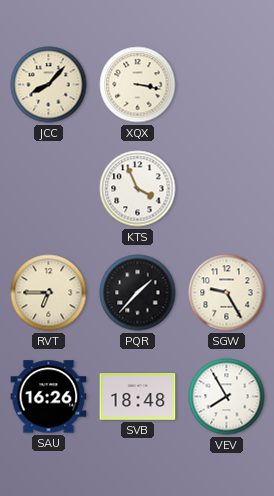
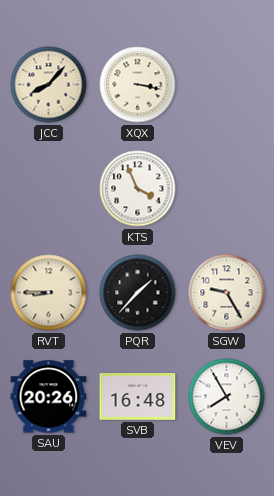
RVT: 6:45 -> 8:45
SAU: 16:26 -> 20:26
SVB: 18:48 -> 16:48
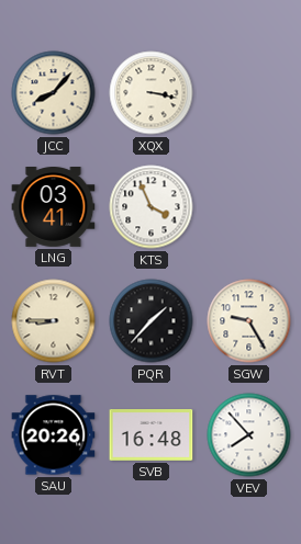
LNG: none -> 03:41
VEV: 7:55 -> 7:53
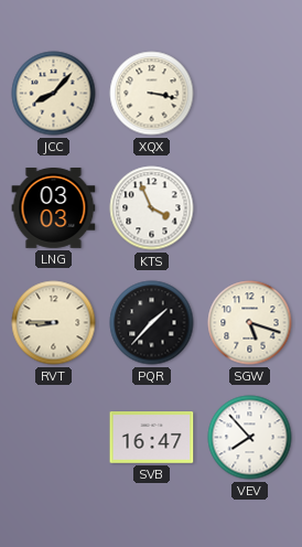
LNG: 03:41 -> 03:03
SGW: 9:25 -> 5:18
SAU: 20:26 -> none
SVB: 16:48 -> 16:47
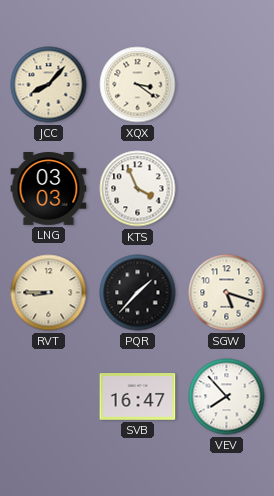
XQX: 3:17 -> 3:21
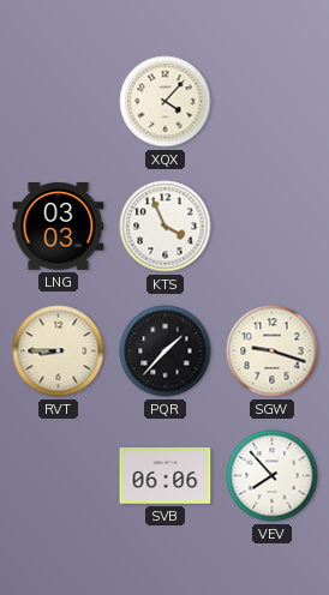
JCC: 8:07 -> none
XQX: 3:21 -> 4:07
SGW: 5:18 -> 9:18
SVB: 16:47 -> 06:06
